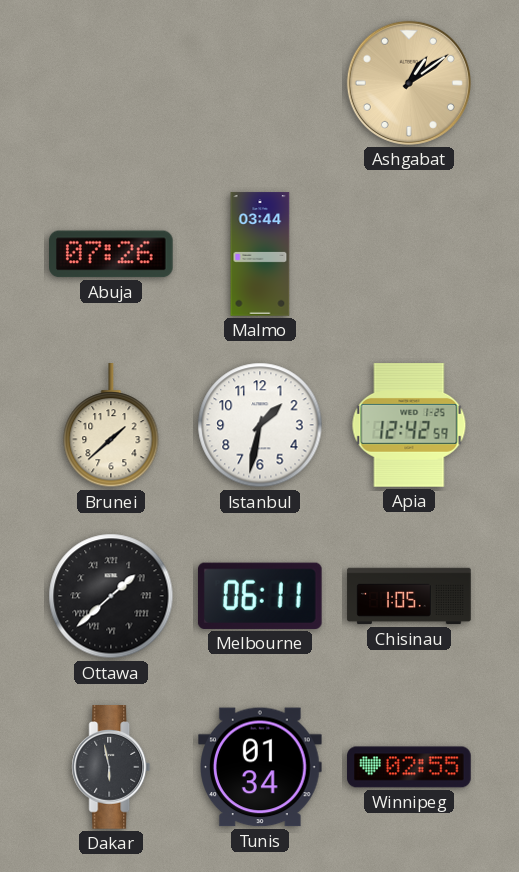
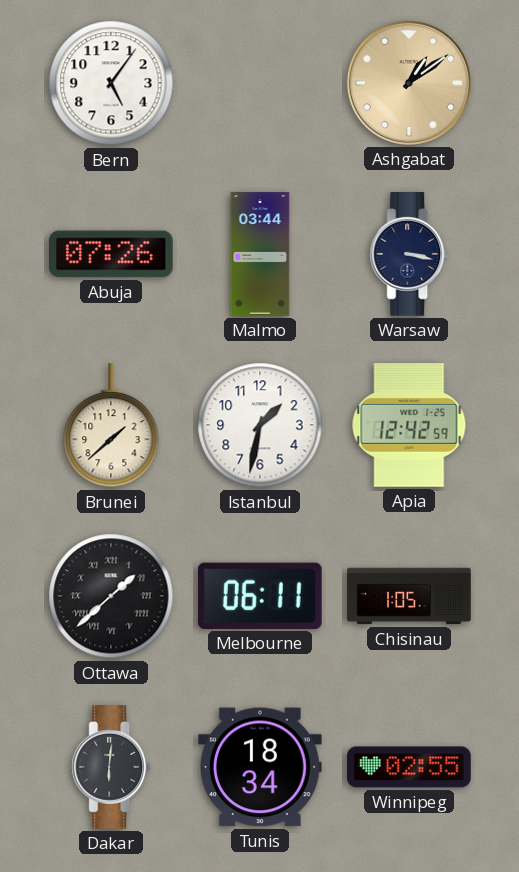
Bern: none -> 5:06
Warsaw: none -> 3:17
Dakar: 5:58 -> 6:01
Tunis: 01:34 -> 18:34
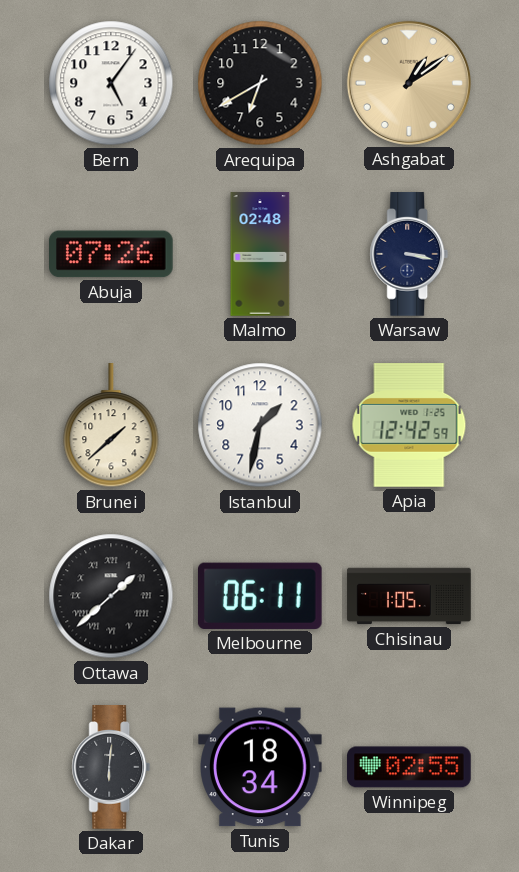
Arequipa: none -> 6:40
Malmo: 03:44 -> 02:48
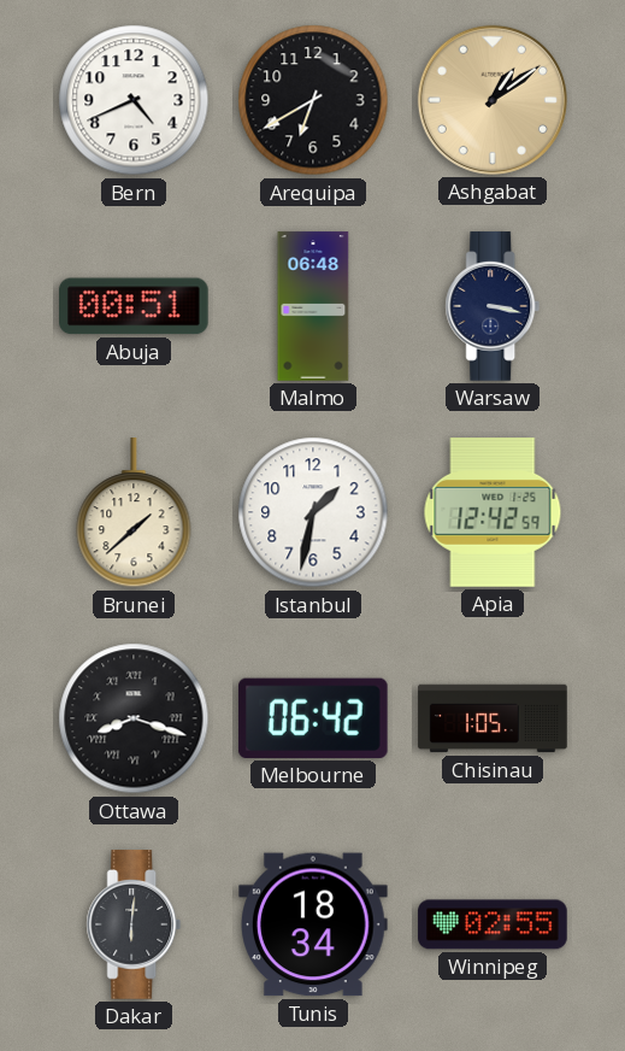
Bern: 5:06 -> 4:41
Abuja: 07:26 -> 00:51
Malmo: 02:48 -> 06:48
Ottawa: 1:38 -> 8:18
Melbourne: 06:11 -> 06:42
